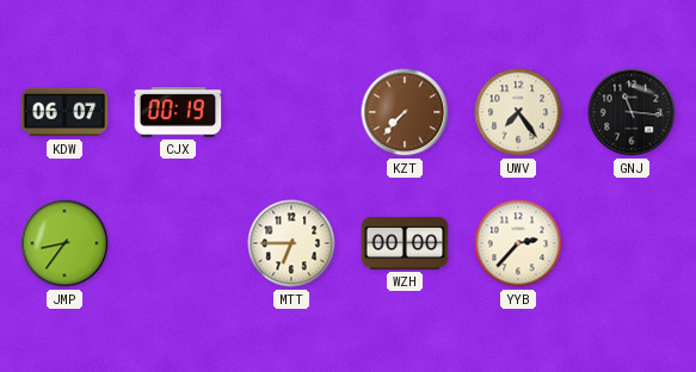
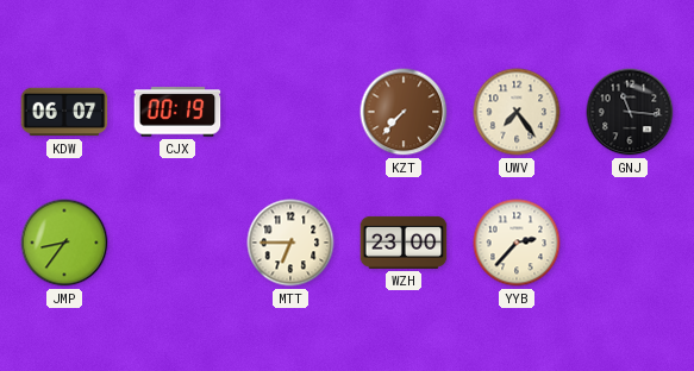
WZH: 00:00 -> 23:00
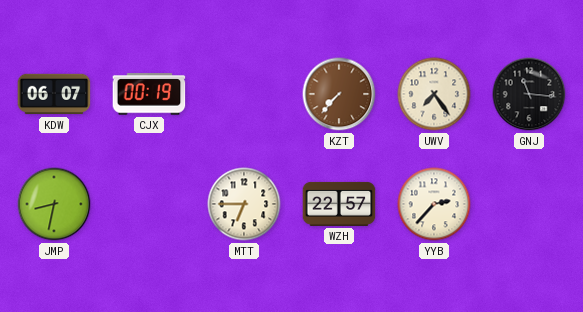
JMP: 8:36 -> 8:32
WZH: 23:00 -> 22:57
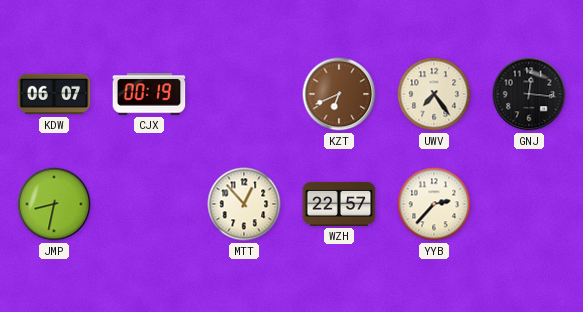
KZT: 7:37 -> 6:41
GNJ: 11:16 -> 12:16
MTT: 6:45 -> 12:53
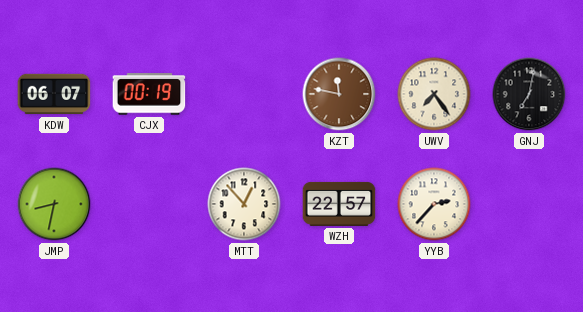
KZT: 6:41 -> 11:47
GNJ: 12:16 -> 7:02
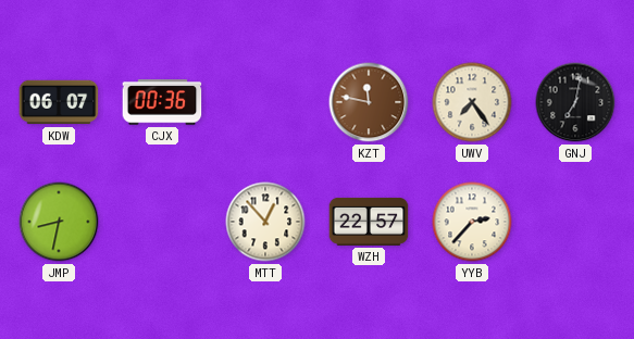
CJX: 00:19 -> 00:36
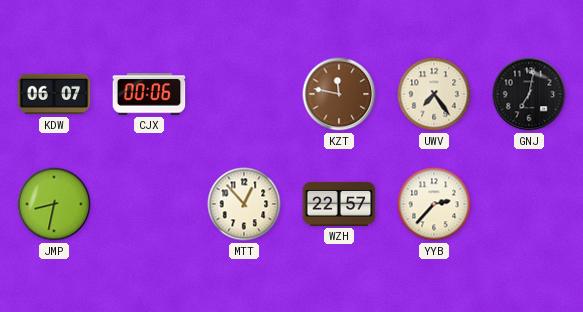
CJX: 00:36 -> 00:06
